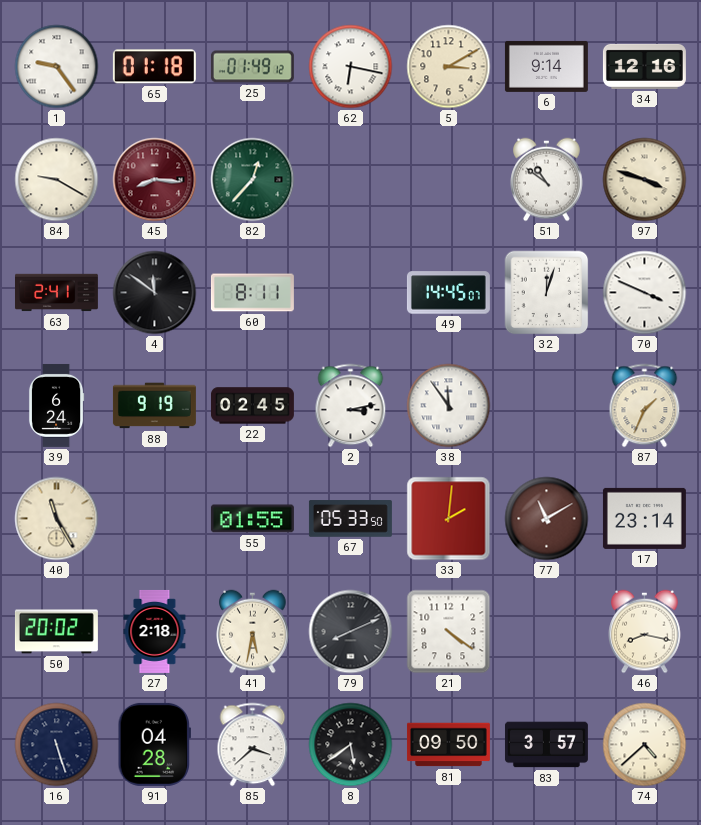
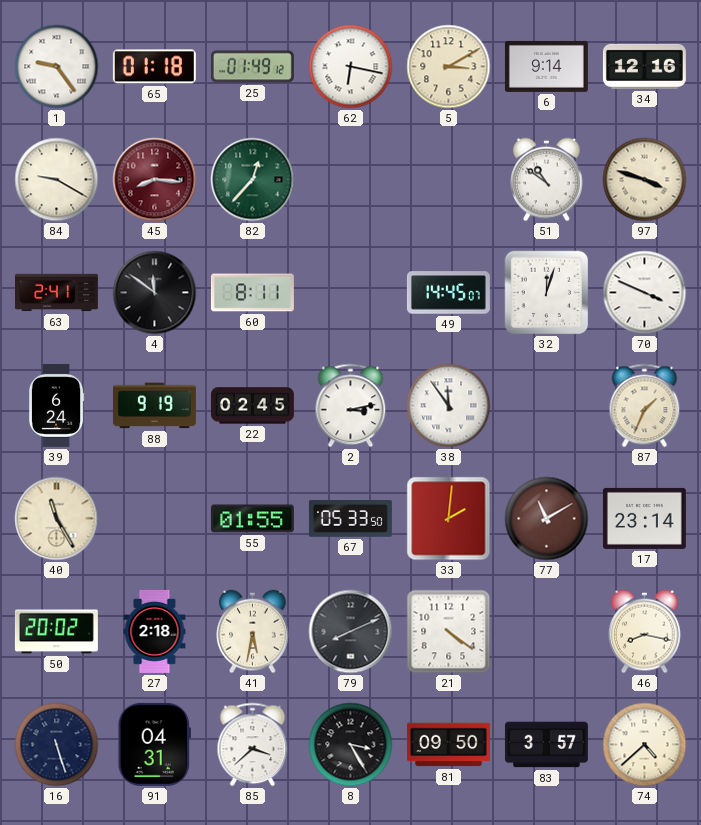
91: 04:28 -> 04:31
8: 5:39 -> 3:25
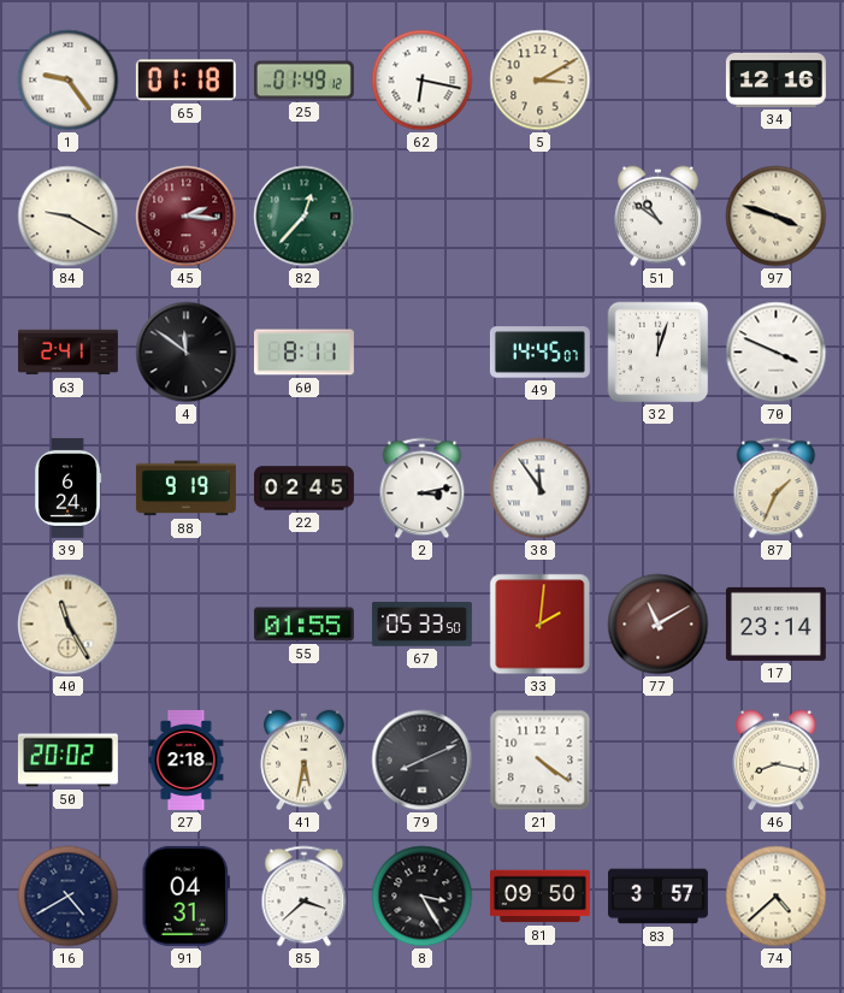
6: 9:14 -> none
45: 8:16 -> 2:16
16: 5:27 -> 4:40
